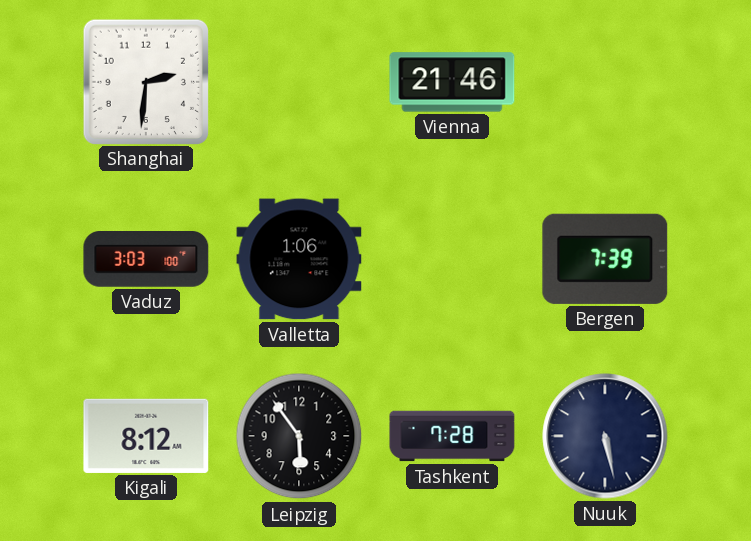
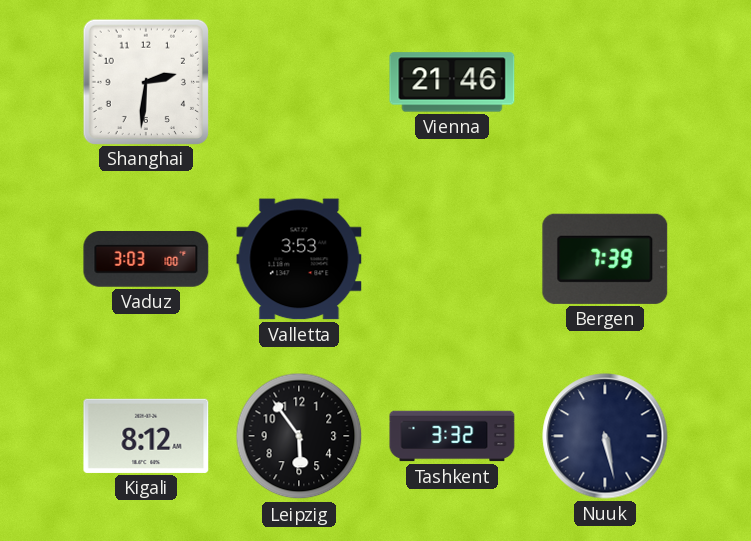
Valletta: 1:06 -> 3:53
Tashkent: 7:28 -> 3:32
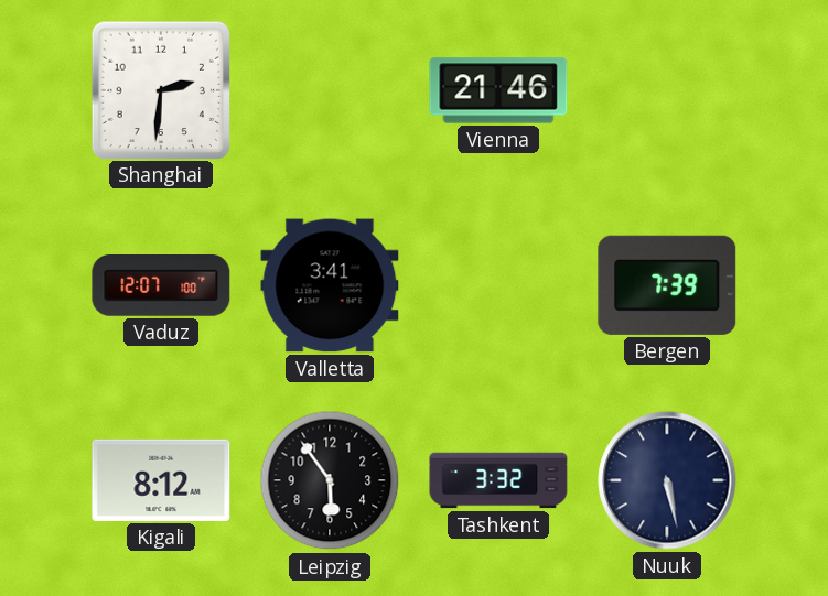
Vaduz: 3:03 -> 12:07
Valletta: 3:53 -> 3:41
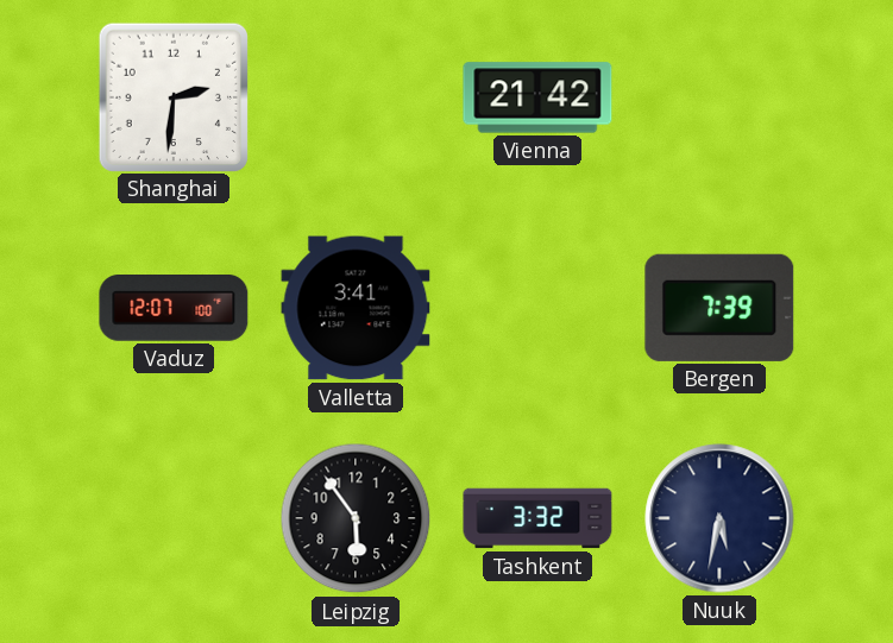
Vienna: 21:46 -> 21:42
Kigali: 8:12 -> none
Nuuk: 5:28 -> 5:32
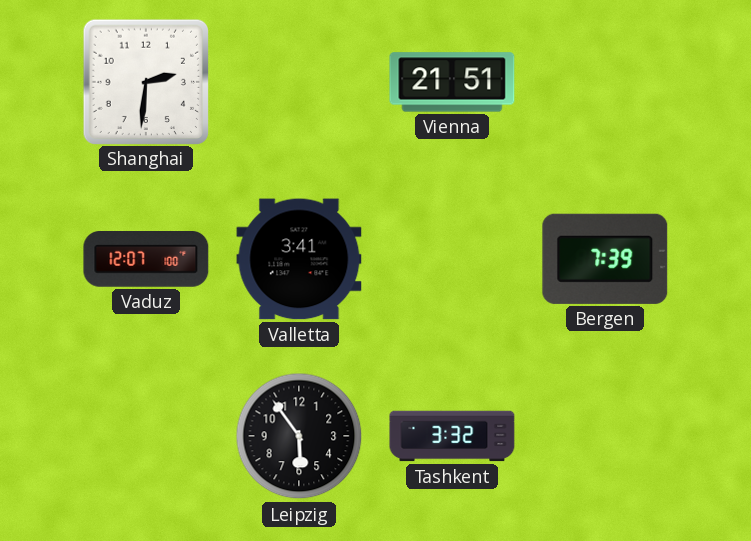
Vienna: 21:42 -> 21:51
Nuuk: 5:32 -> none
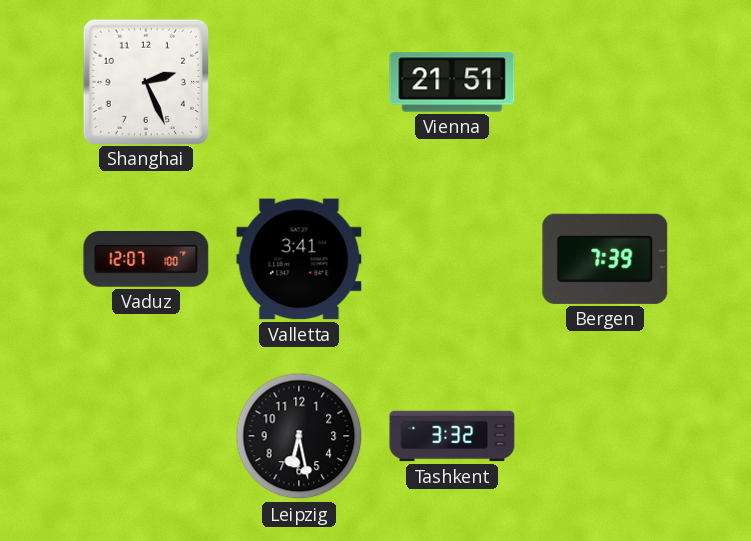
Shanghai: 2:31 -> 2:26
Leipzig: 5:54 -> 6:28
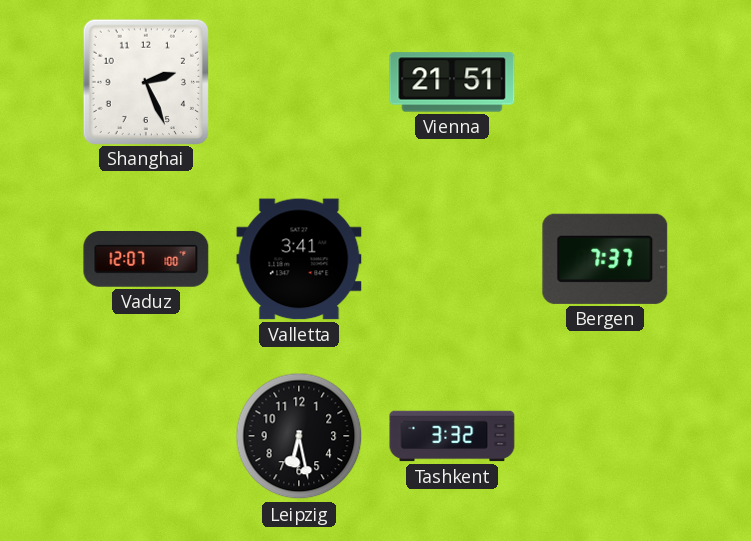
Bergen: 7:39 -> 7:37
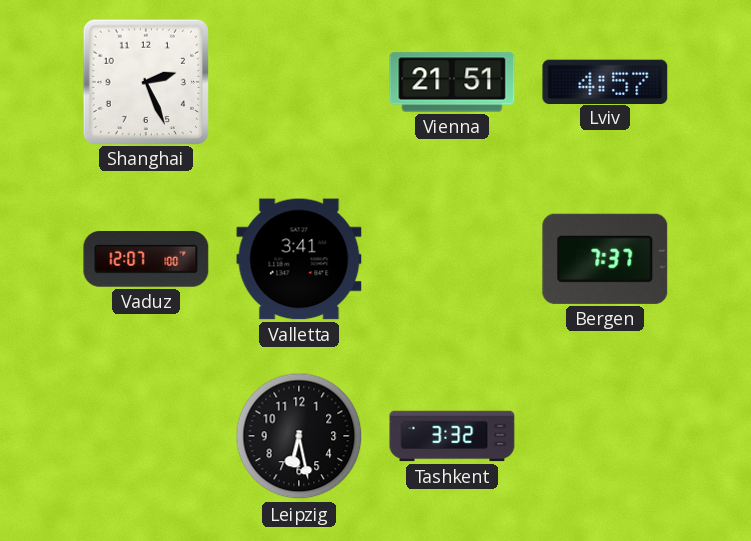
Lviv: none -> 4:57
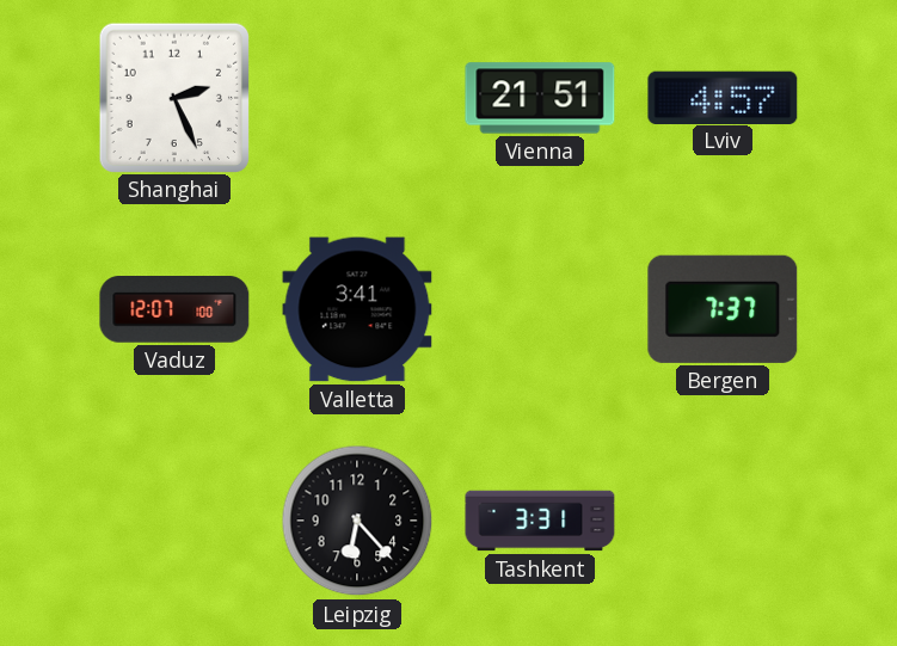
Leipzig: 6:28 -> 6:23
Tashkent: 3:32 -> 3:31
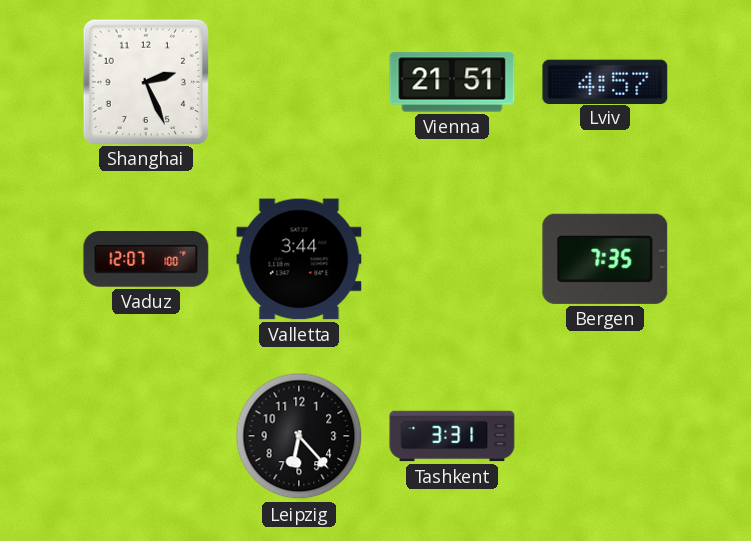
Valletta: 3:41 -> 3:44
Bergen: 7:37 -> 7:35
